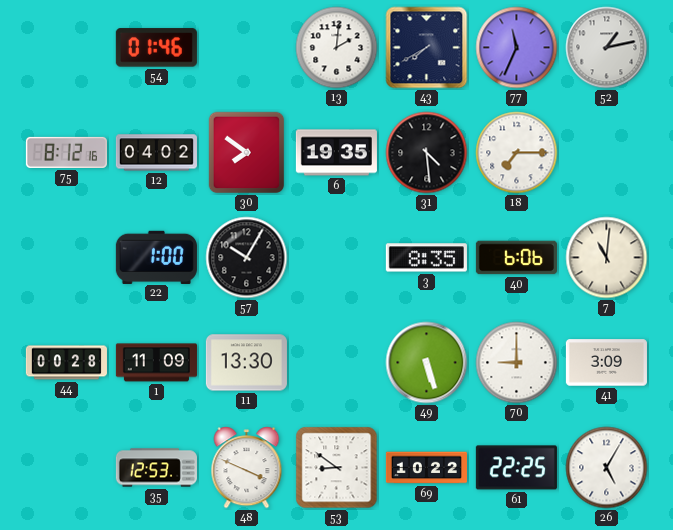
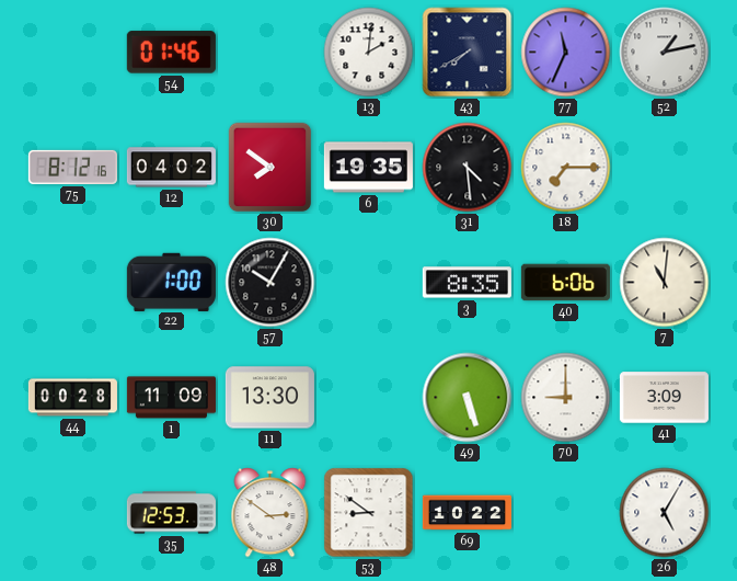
48: 3:49 -> 2:51
61: 22:25 -> none
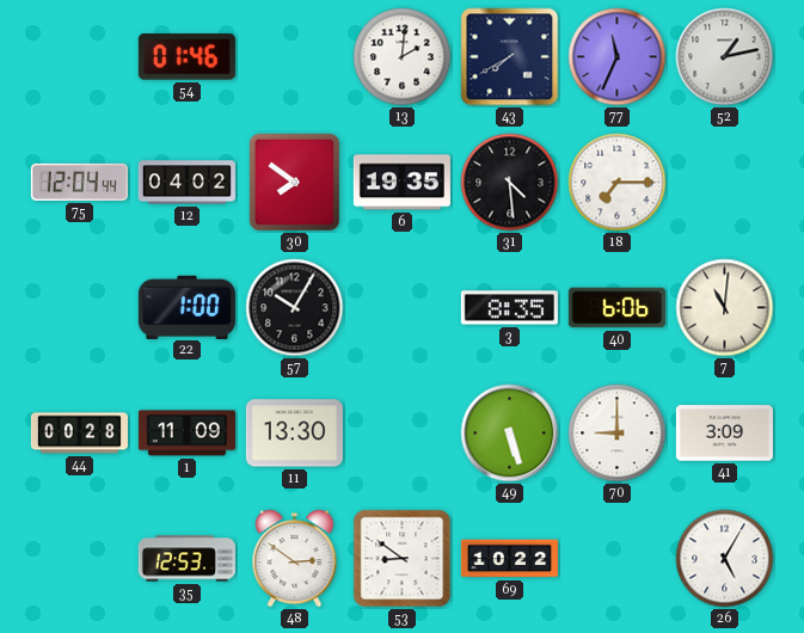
75: 8:12 -> 12:04
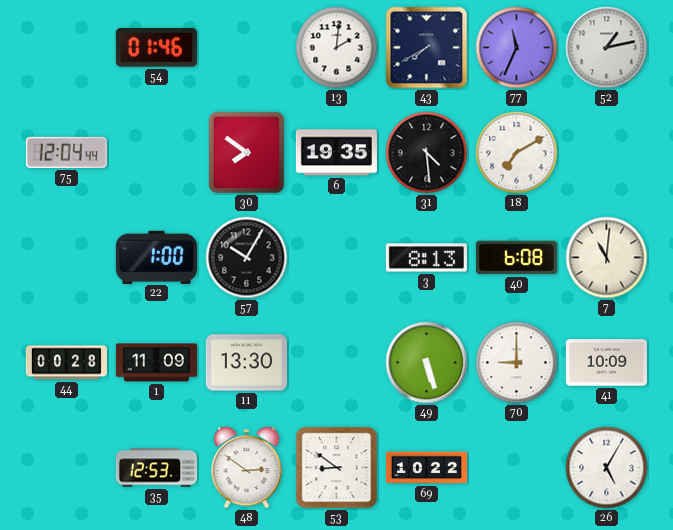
12: 04:02 -> none
18: 7:15 -> 7:10
3: 8:35 -> 8:13
40: 6:06 -> 6:08
41: 3:09 -> 10:09
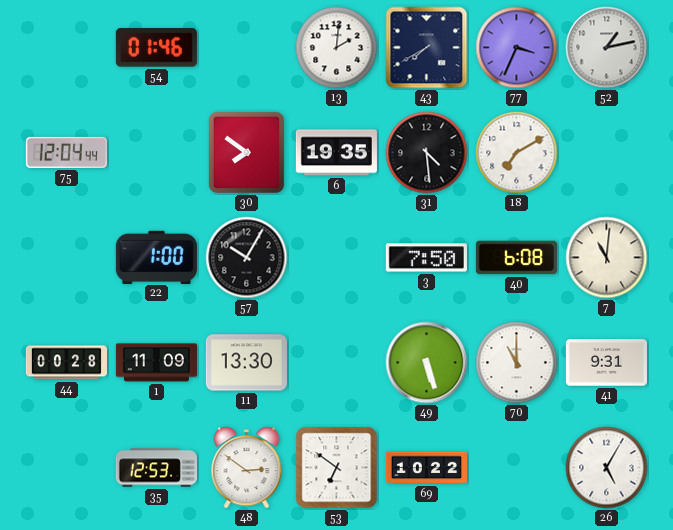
77: 11:34 -> 3:34
3: 8:13 -> 7:50
70: 9:00 -> 11:00
41: 10:09 -> 9:31
53: 8:51 -> 6:51
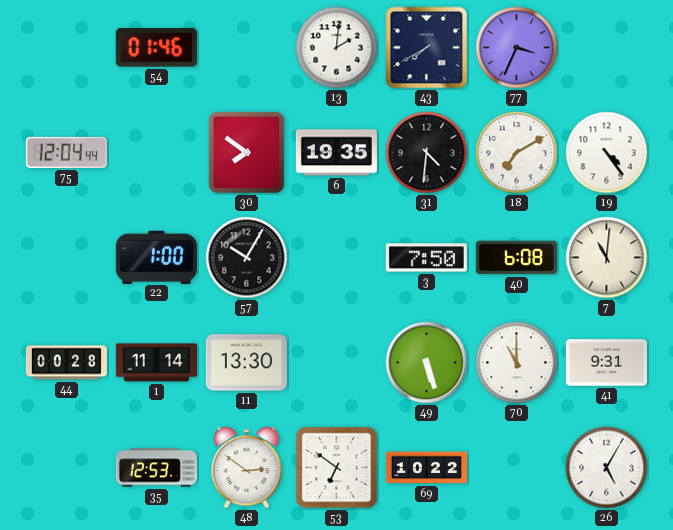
52: 1:13 -> none
31: 4:29 -> 4:31
19: none -> 4:24
1: 11:09 -> 11:14
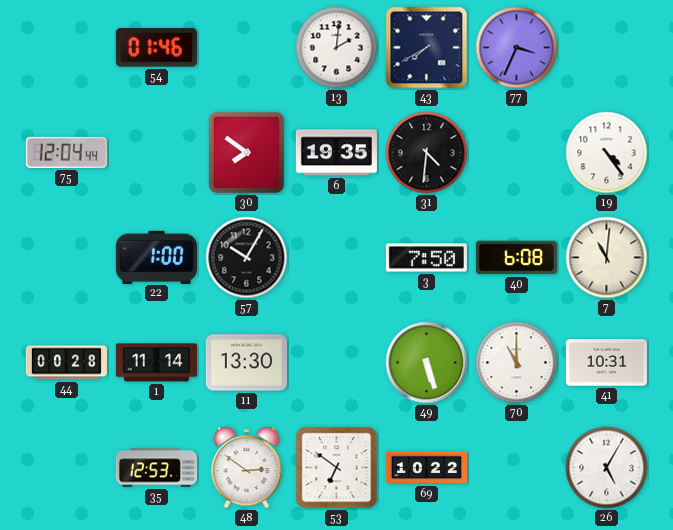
18: 7:10 -> none
41: 9:31 -> 10:31
